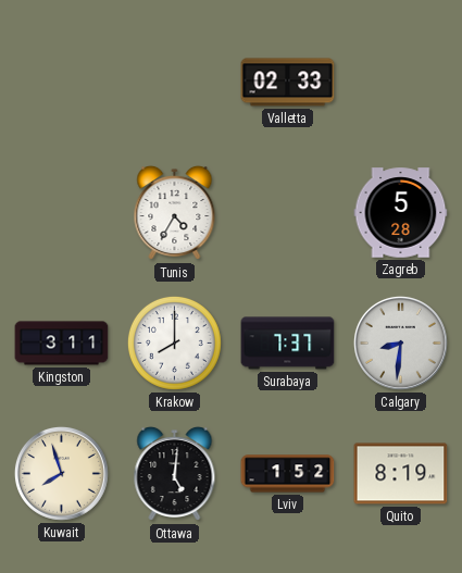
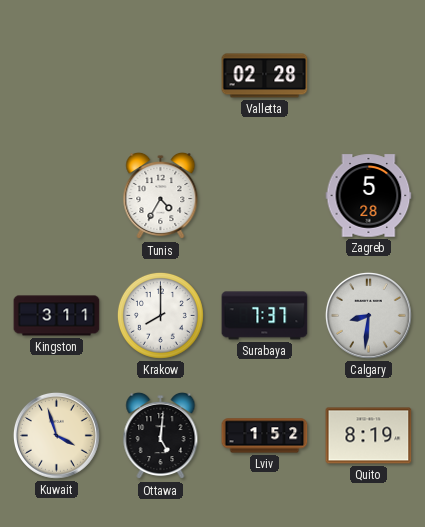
Valletta: 02:33 -> 02:28
Kuwait: 7:57 -> 3:57
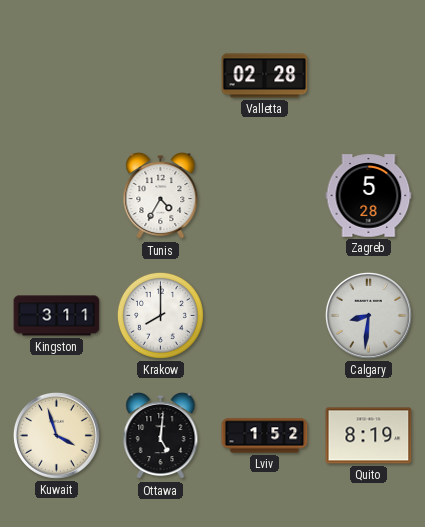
Surabaya: 7:37 -> none
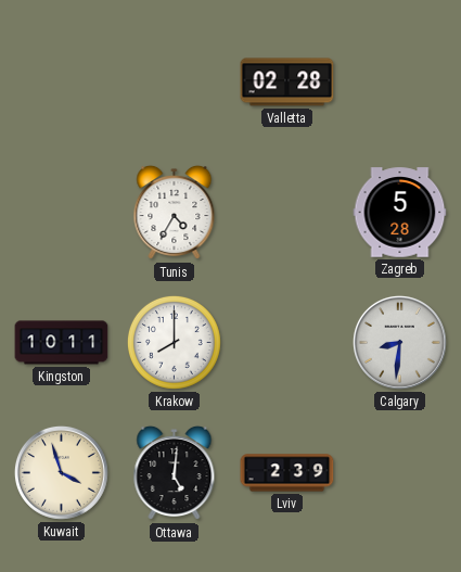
Kingston: 3:11 -> 10:11
Lviv: 1:52 -> 2:39
Quito: 8:19 -> none
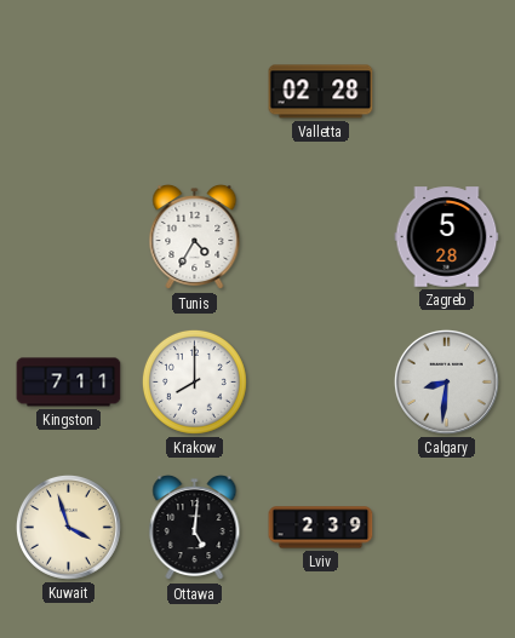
Kingston: 10:11 -> 7:11
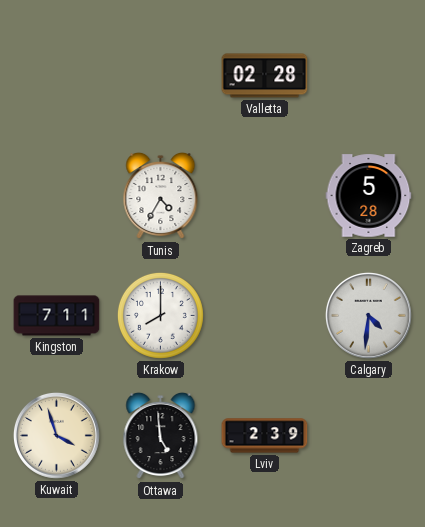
Calgary: 8:31 -> 4:31
Ottawa: 5:01 -> 4:59
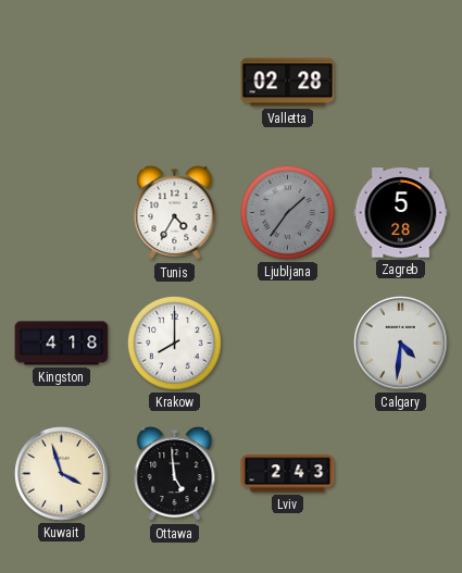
Ljubljana: none -> 1:36
Kingston: 7:11 -> 4:18
Lviv: 2:39 -> 2:43
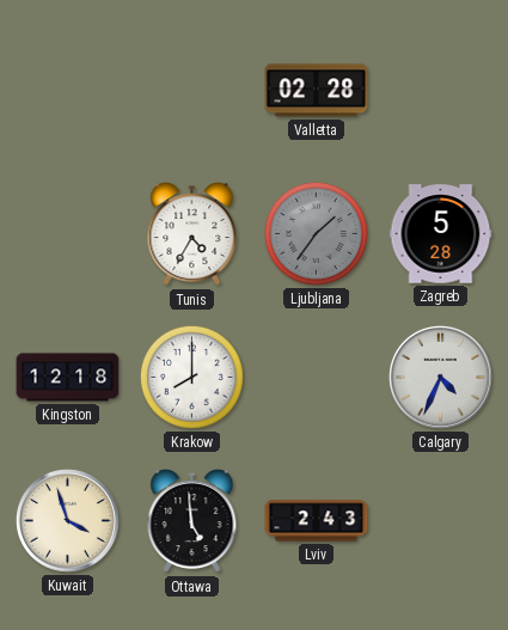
Kingston: 4:18 -> 12:18
Calgary: 4:31 -> 4:34
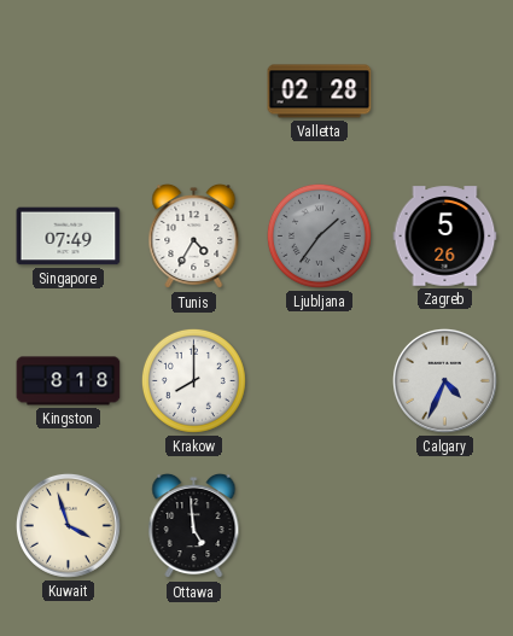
Singapore: none -> 07:49
Zagreb: 5:28 -> 5:26
Kingston: 12:18 -> 8:18
Lviv: 2:43 -> none
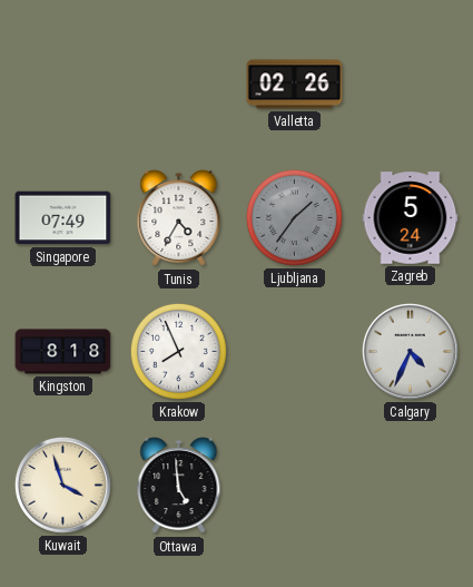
Valletta: 02:28 -> 02:26
Zagreb: 5:26 -> 5:24
Krakow: 8:00 -> 7:56
